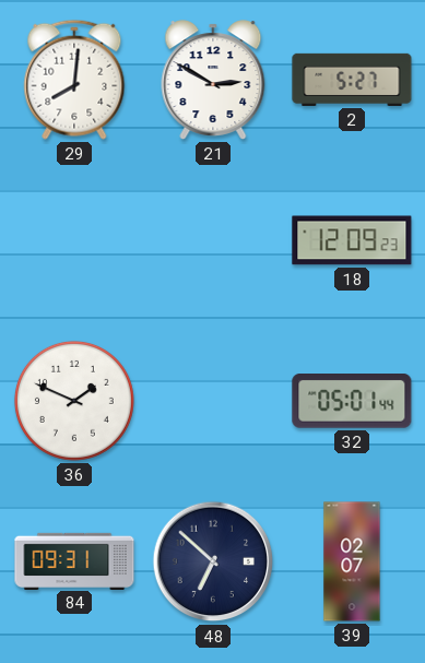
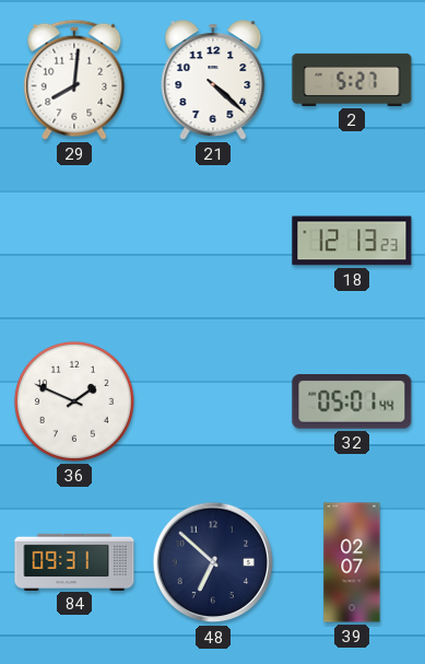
21: 2:50 -> 4:22
18: 12:09 -> 12:13
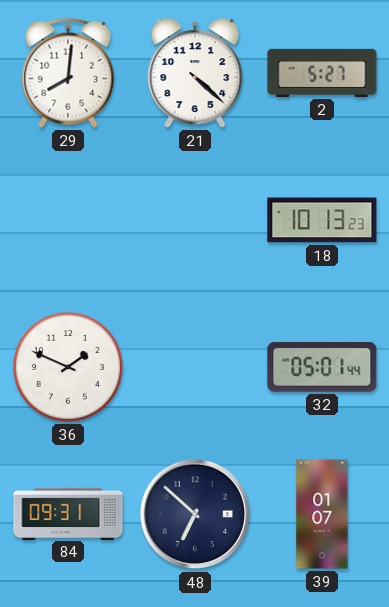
18: 12:13 -> 10:13
39: 02:07 -> 01:07
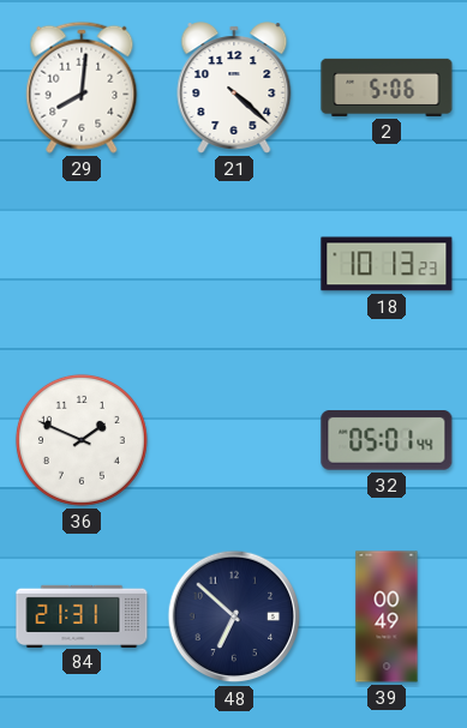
2: 5:27 -> 5:06
84: 09:31 -> 21:31
39: 01:07 -> 00:49
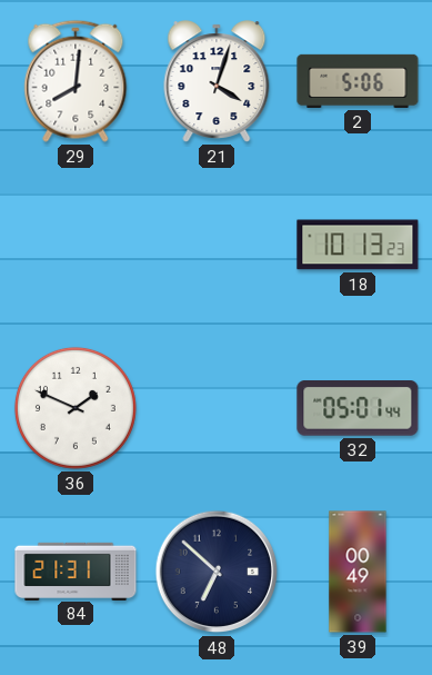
21: 4:22 -> 4:03
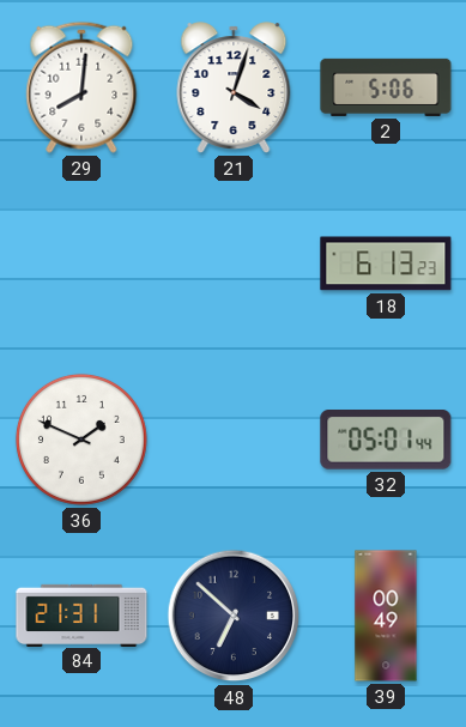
18: 10:13 -> 6:13
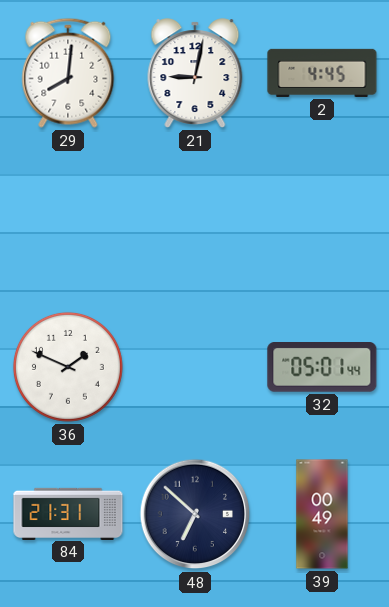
21: 4:03 -> 9:02
2: 5:06 -> 4:45
18: 6:13 -> none
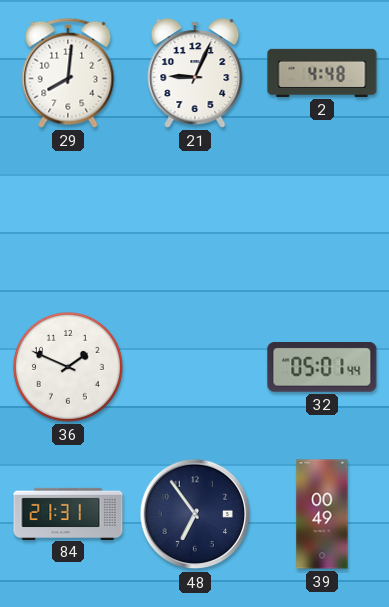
21: 9:02 -> 9:04
2: 4:45 -> 4:48
48: 6:52 -> 6:54
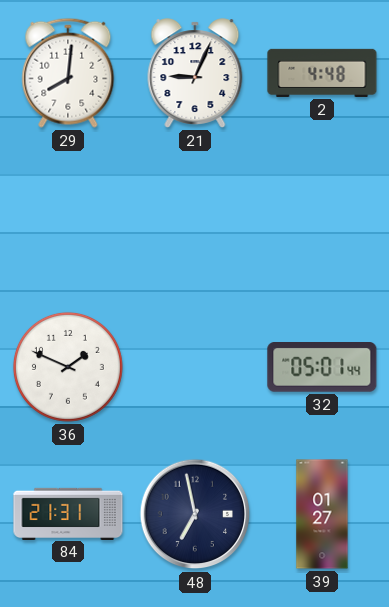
48: 6:54 -> 6:58
39: 00:49 -> 01:27
